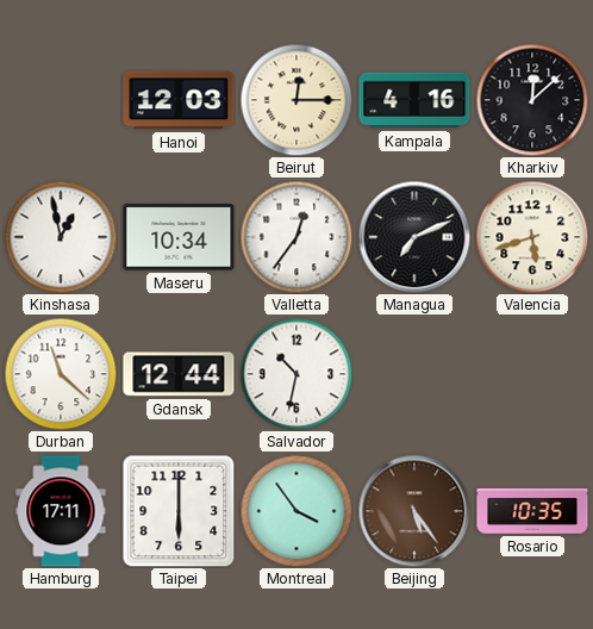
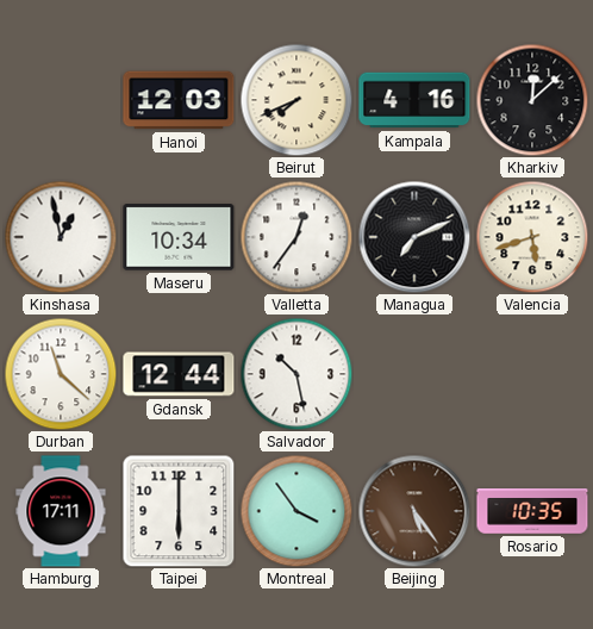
Beirut: 12:15 -> 7:41
Salvador: 10:32 -> 10:28
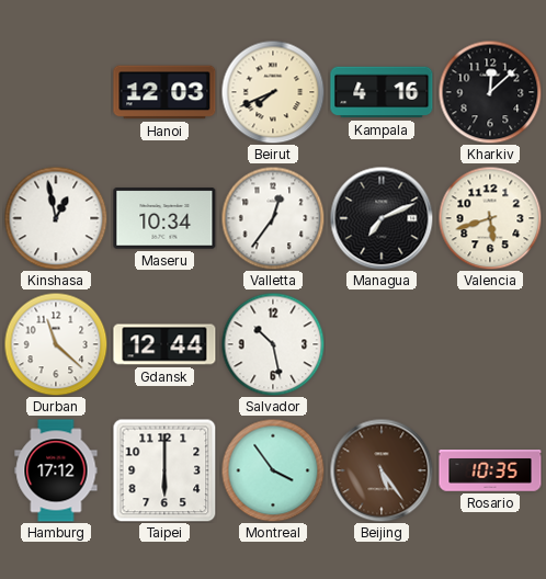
Hamburg: 17:11 -> 17:12
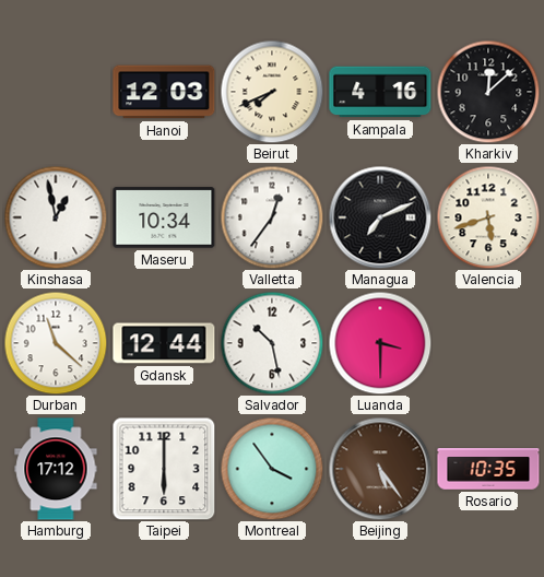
Luanda: none -> 3:30
